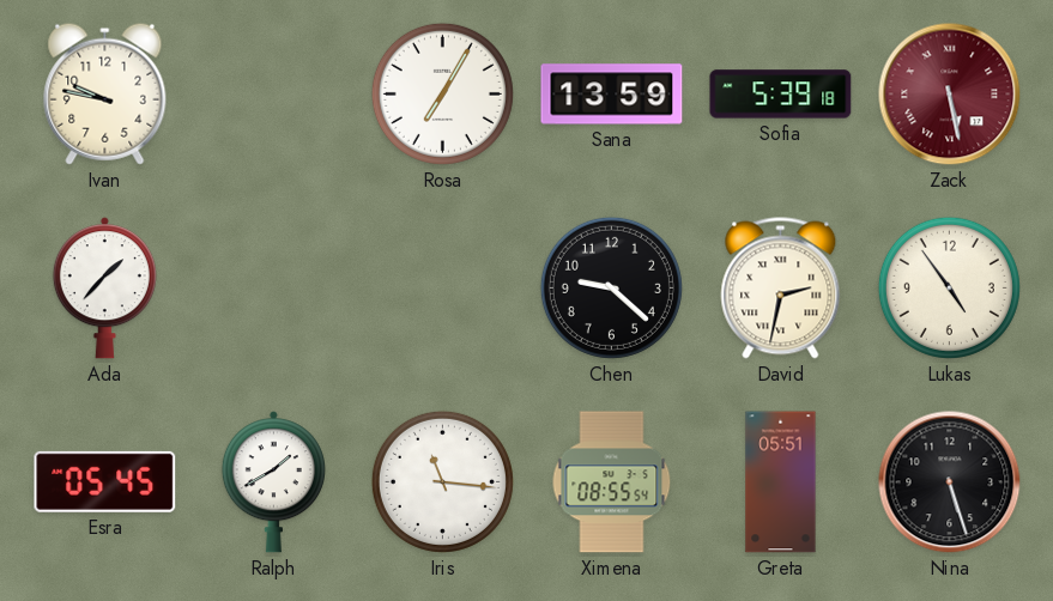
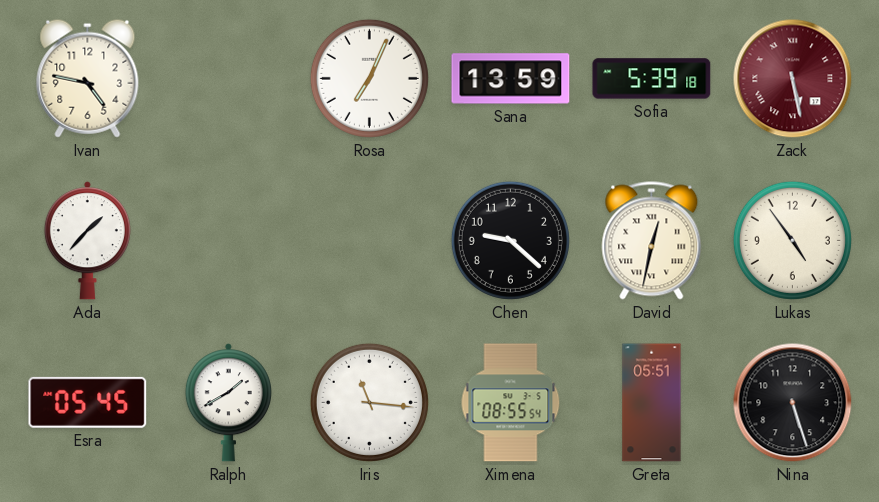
Ivan: 9:47 -> 4:47
Rosa: 7:05 -> 7:04
David: 2:32 -> 12:32
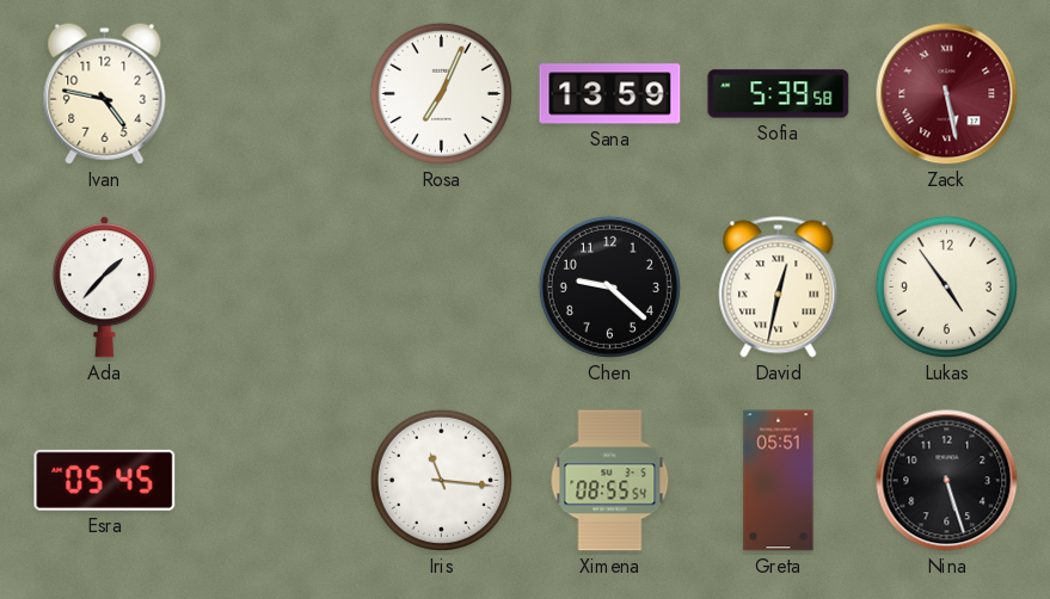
Sofia: 5:39:18 -> 5:39:58
Ralph: 1:40 -> none
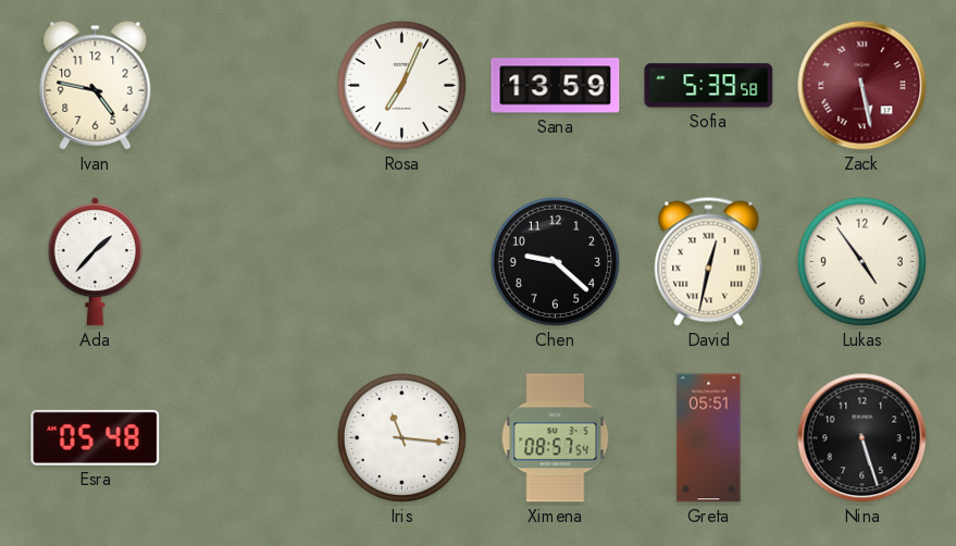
Esra: 05:45 -> 05:48
Ximena: 08:55 -> 08:57
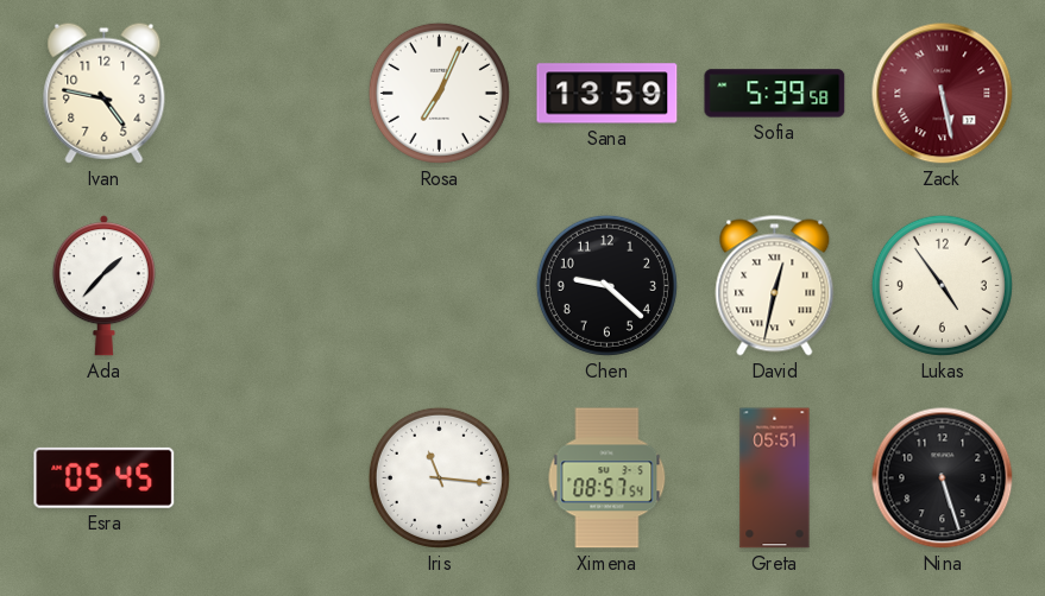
Esra: 05:48 -> 05:45
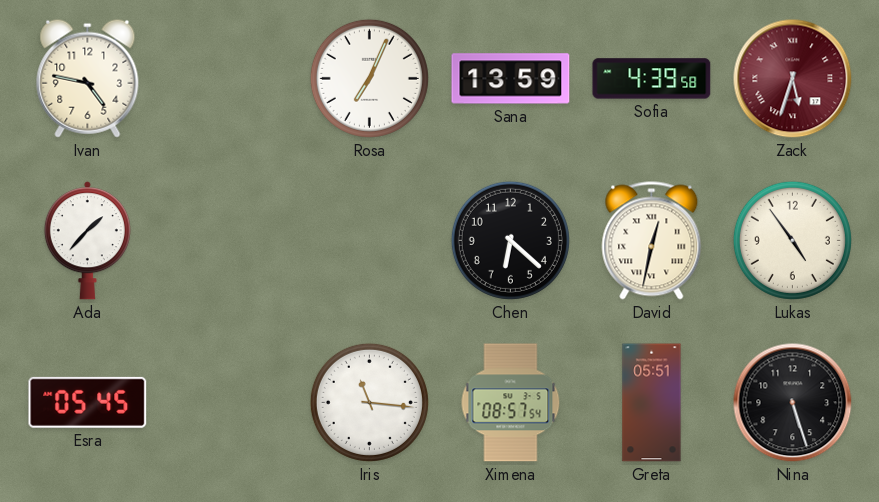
Sofia: 5:39 -> 4:39
Zack: 5:28 -> 5:33
Chen: 9:22 -> 6:22
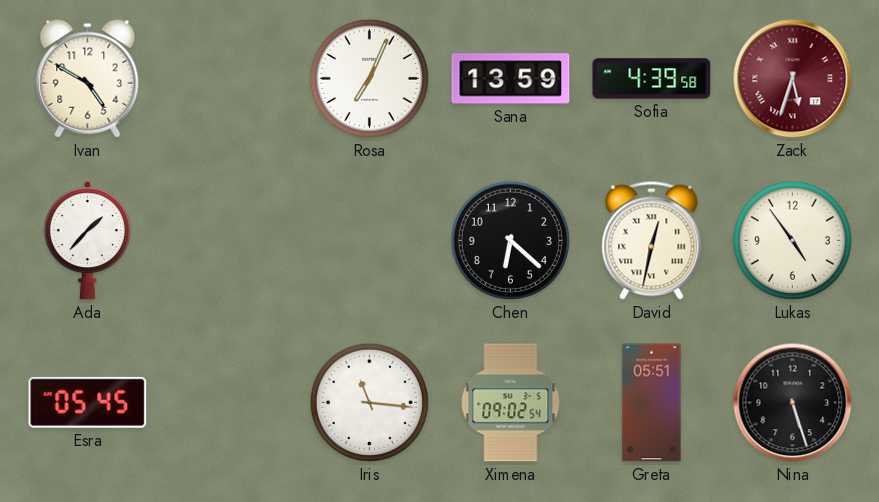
Ivan: 4:47 -> 4:50
Ximena: 08:57 -> 09:02
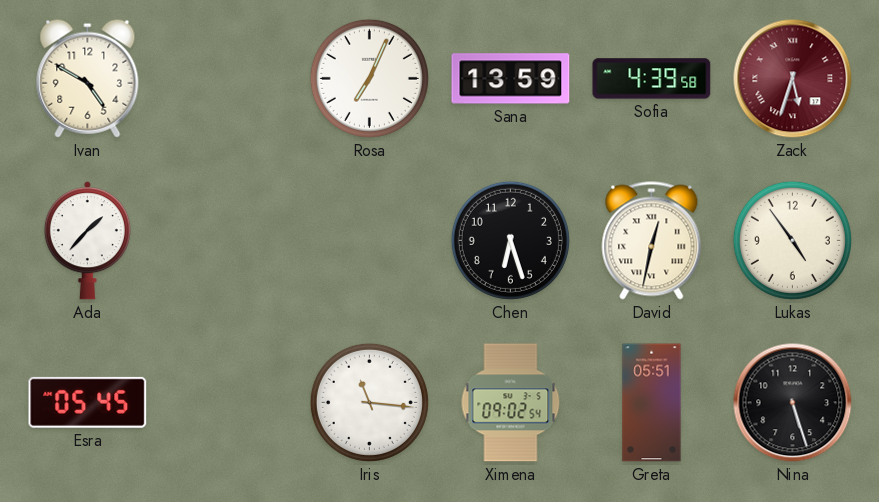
Chen: 6:22 -> 6:27
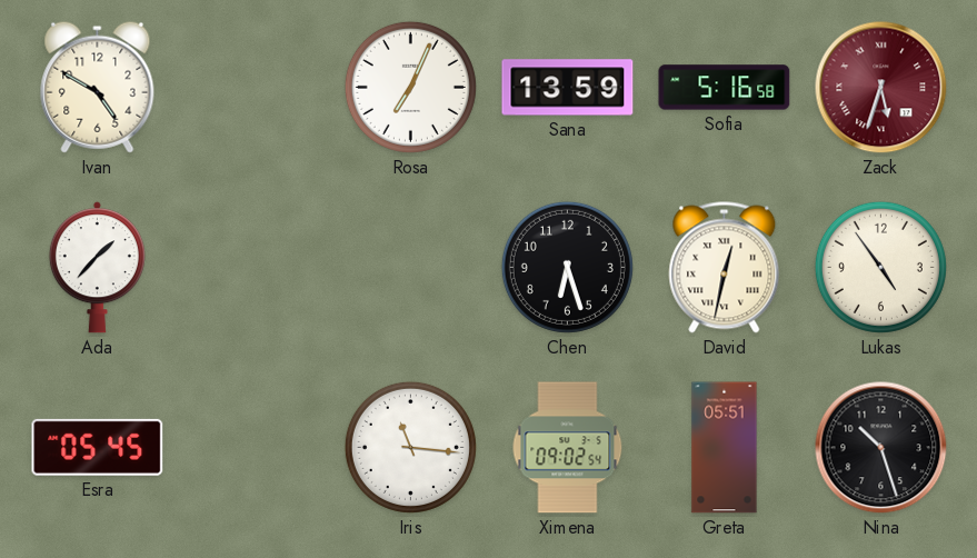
Sofia: 4:39 -> 5:16
Nina: 5:27 -> 10:27
